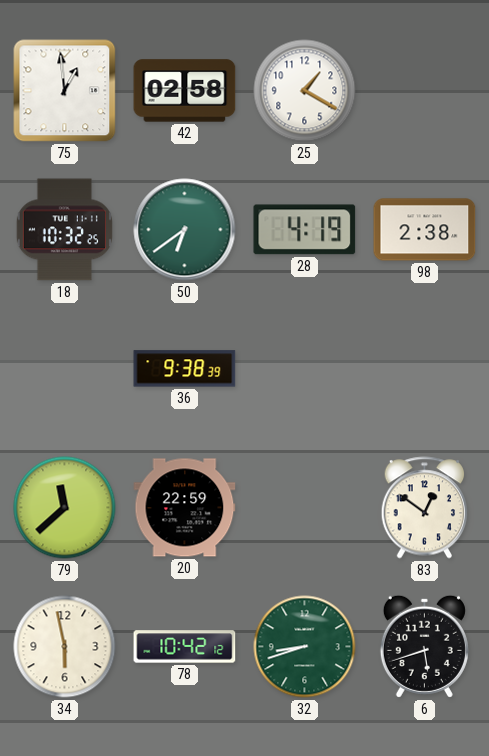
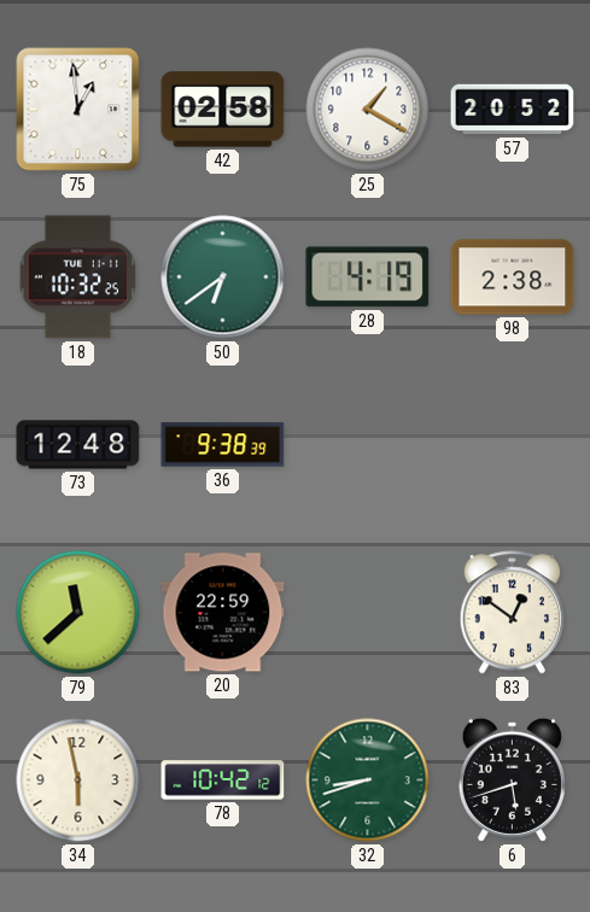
57: none -> 20:52
73: none -> 12:48
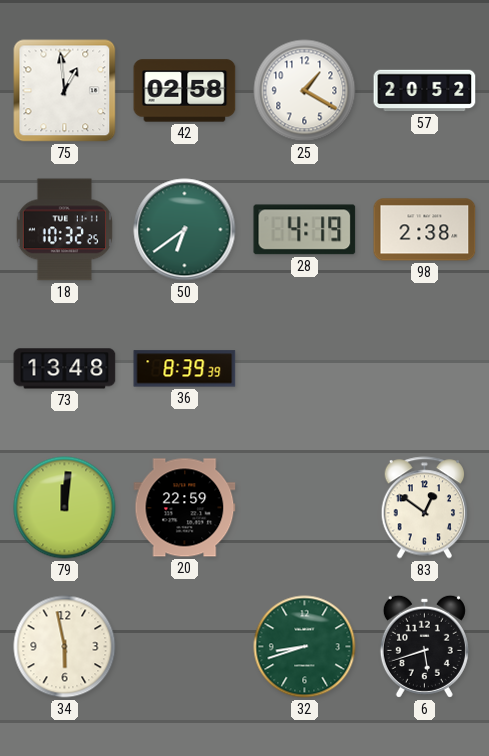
73: 12:48 -> 13:48
36: 9:38 -> 8:39
79: 11:38 -> 12:01
78: 10:42 -> none
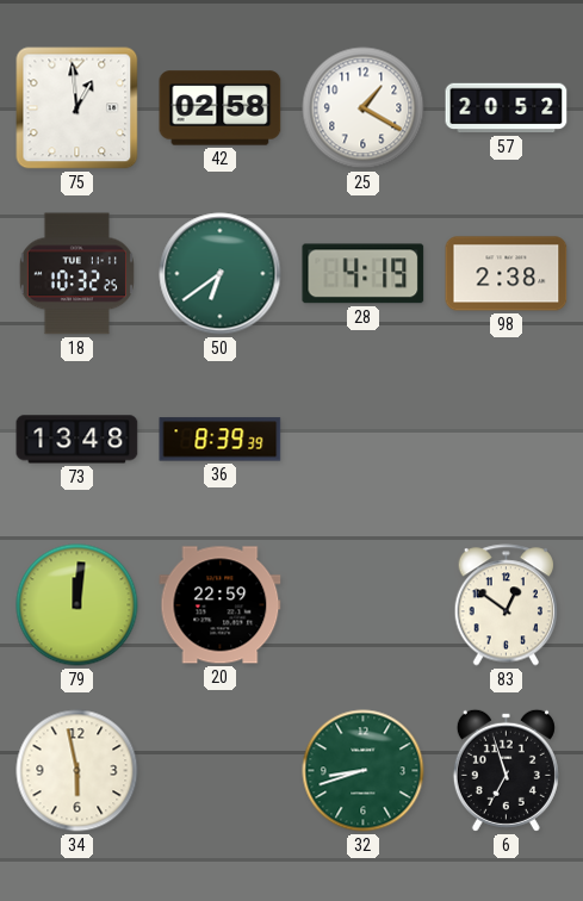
6: 5:42 -> 6:57
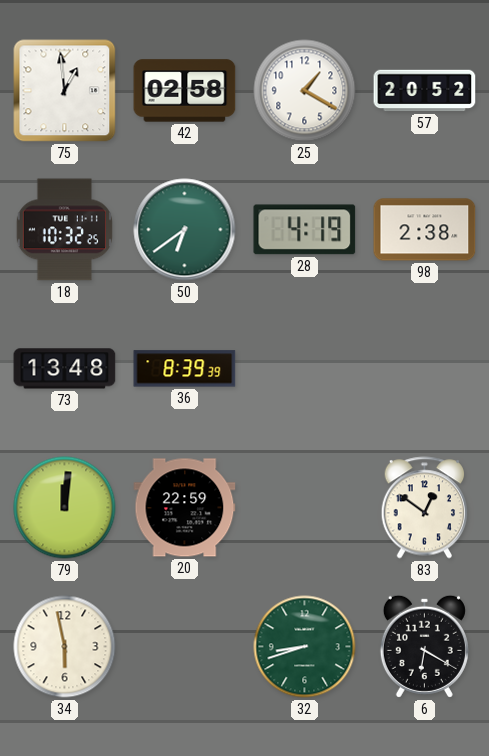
6: 6:57 -> 6:20
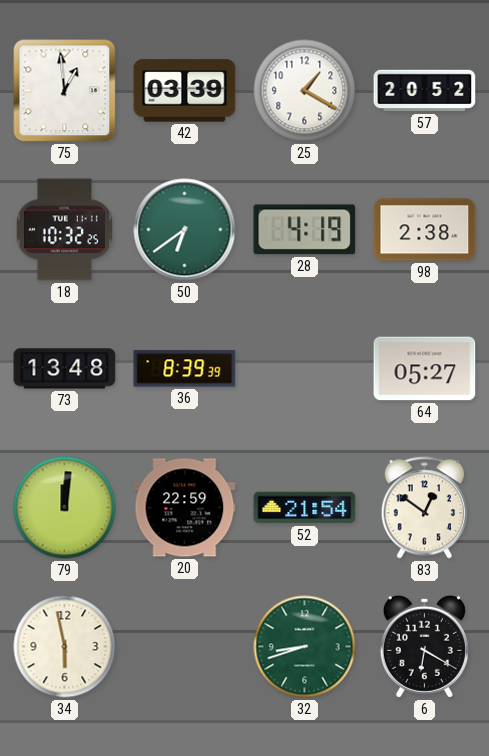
42: 02:58 -> 03:39
64: none -> 05:27
52: none -> 21:54
